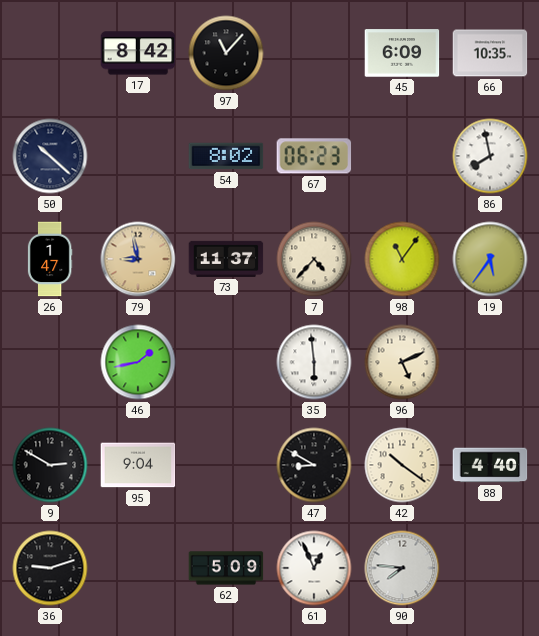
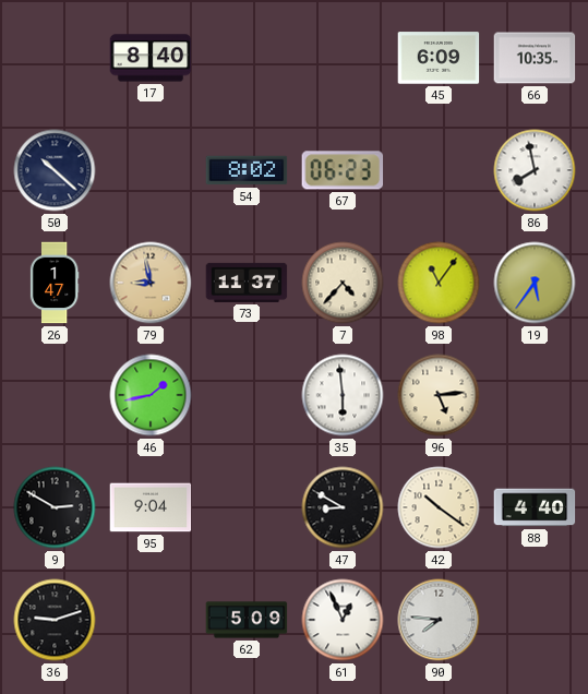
17: 8:42 -> 8:40
97: 11:07 -> none
96: 5:11 -> 5:14
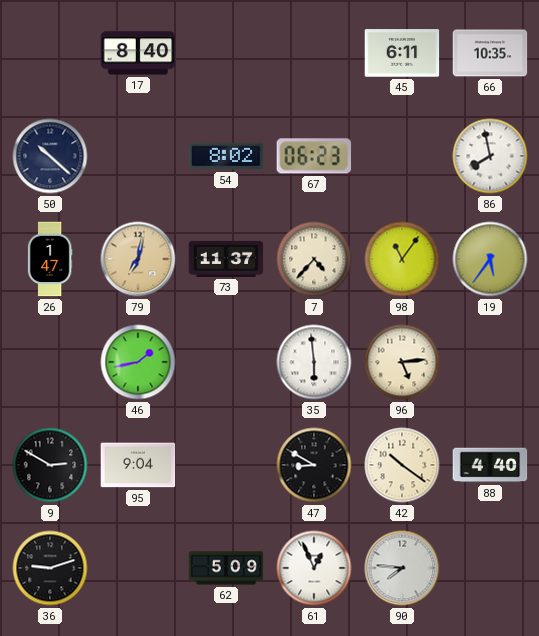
45: 6:09 -> 6:11
79: 8:58 -> 7:02
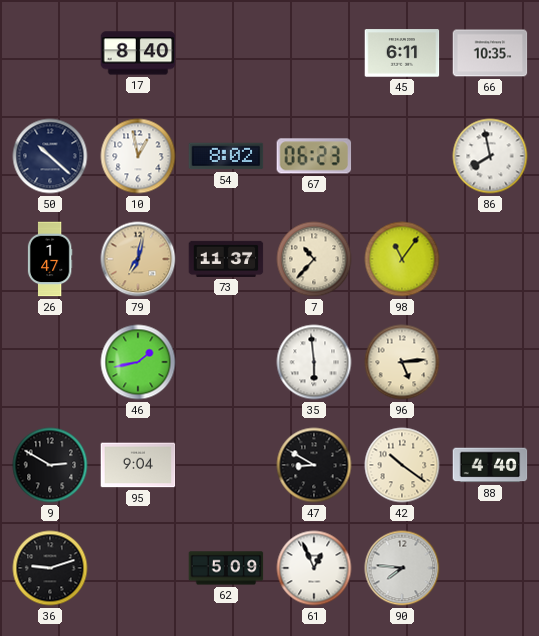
10: none -> 12:58
7: 4:37 -> 10:37
19: 5:36 -> none
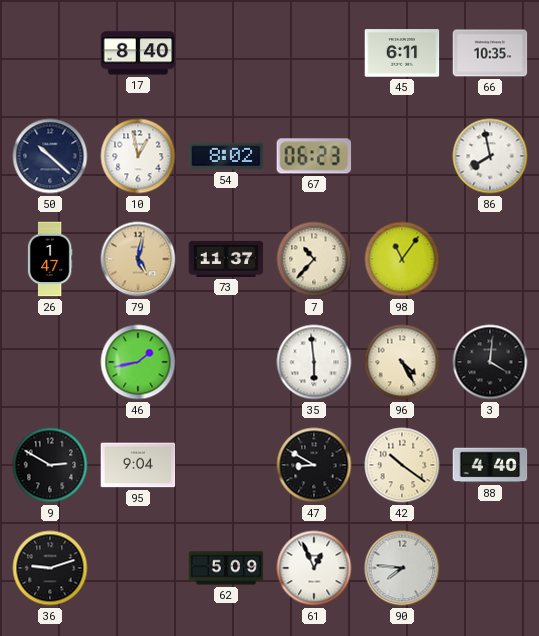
79: 7:02 -> 5:02
96: 5:14 -> 4:25
3: none -> 4:01
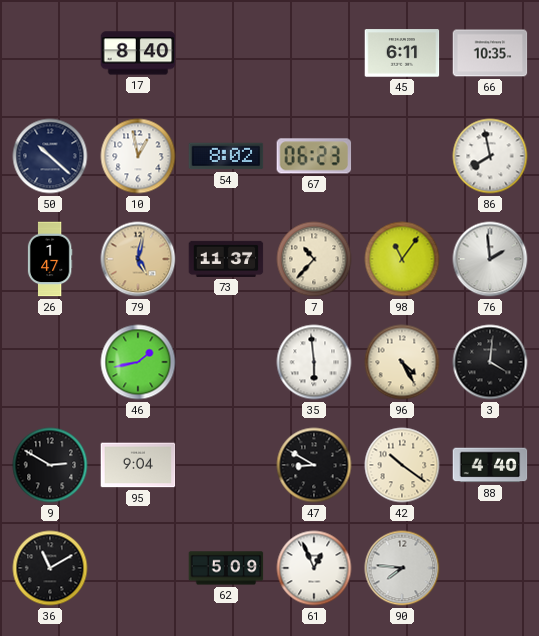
76: none -> 1:59
36: 9:12 -> 11:10
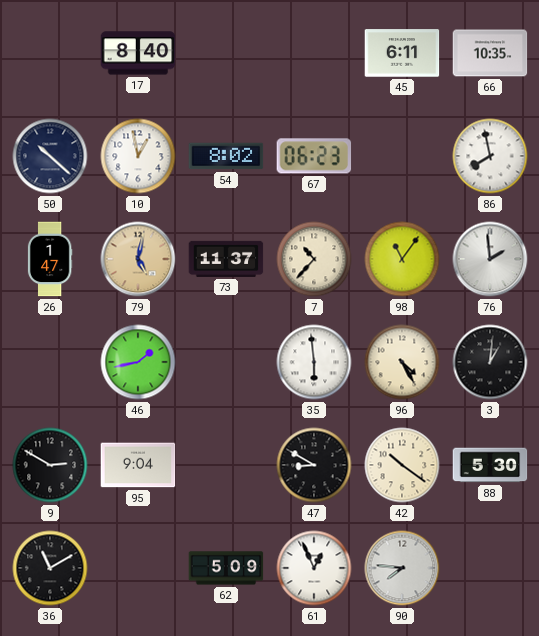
3: 4:01 -> 1:01
88: 4:40 -> 5:30
